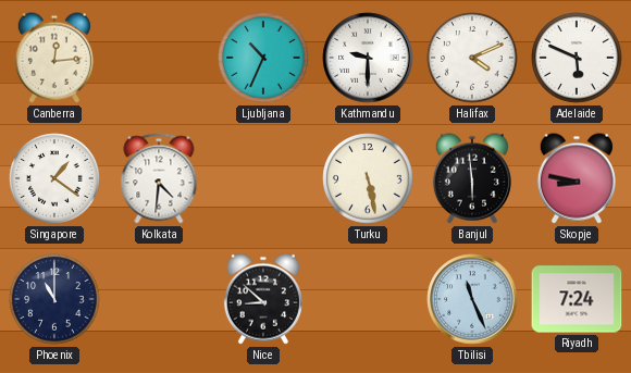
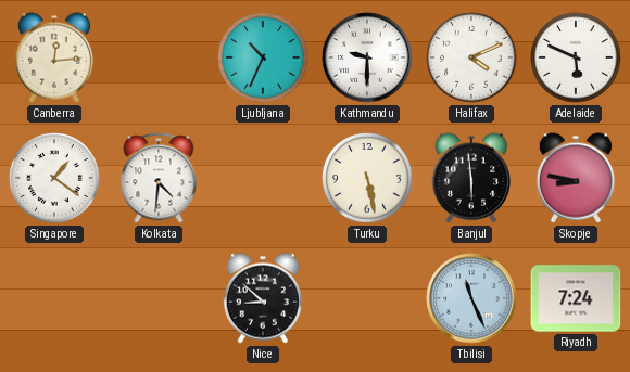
Phoenix: 11:00 -> none
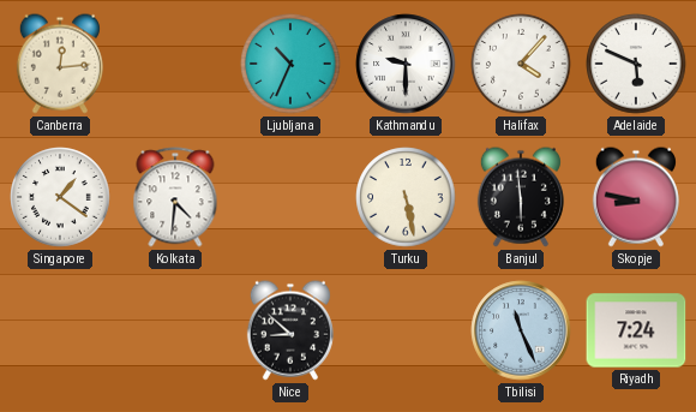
Halifax: 4:11 -> 4:07
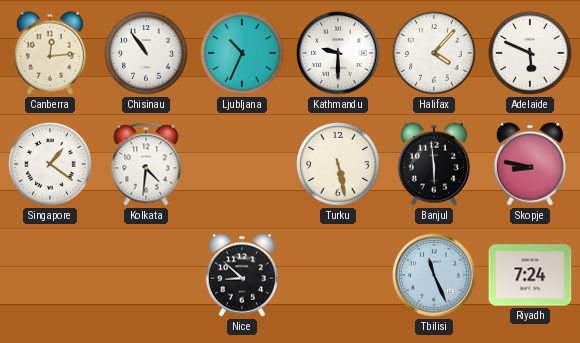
Chisinau: none -> 10:54
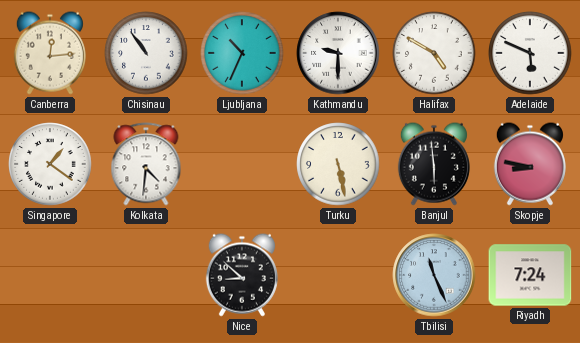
Halifax: 4:07 -> 4:50
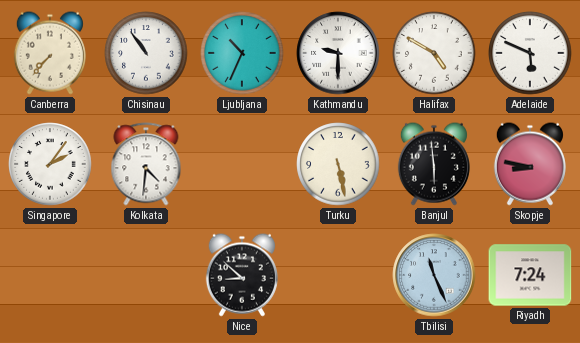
Canberra: 12:14 -> 7:37
Singapore: 1:21 -> 2:06
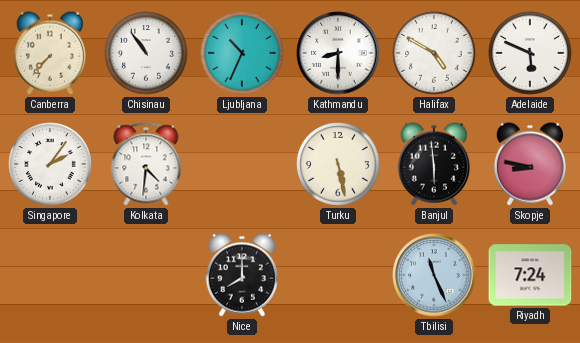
Kathmandu: 9:30 -> 8:30
Nice: 8:52 -> 8:00
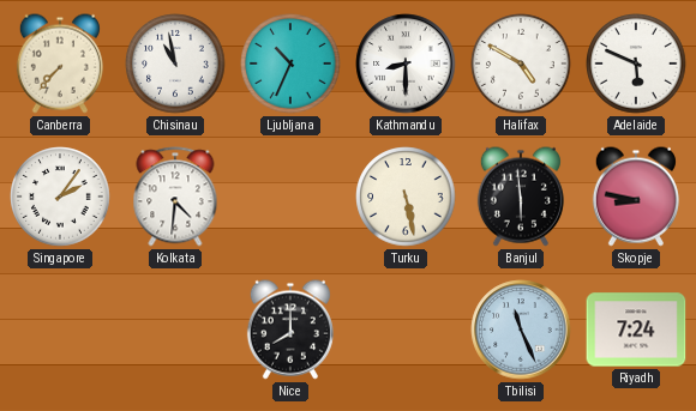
Chisinau: 10:54 -> 10:58
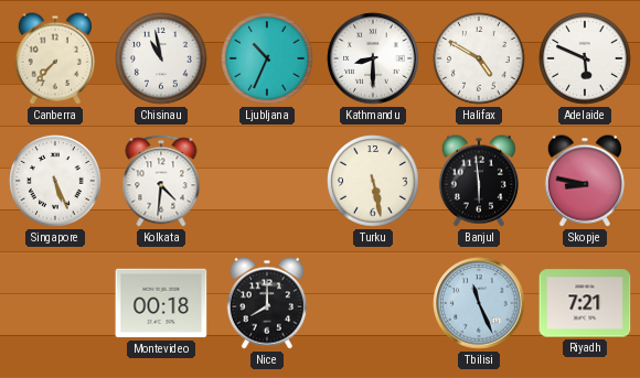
Singapore: 2:06 -> 5:26
Montevideo: none -> 00:18
Riyadh: 7:24 -> 7:21
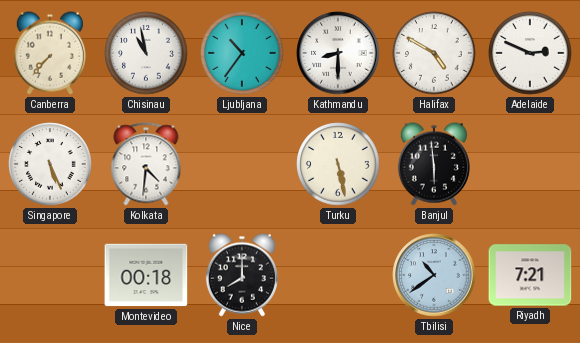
Ljubljana: 10:34 -> 10:36
Adelaide: 5:49 -> 2:49
Skopje: 8:47 -> none
Tbilisi: 11:26 -> 10:39
